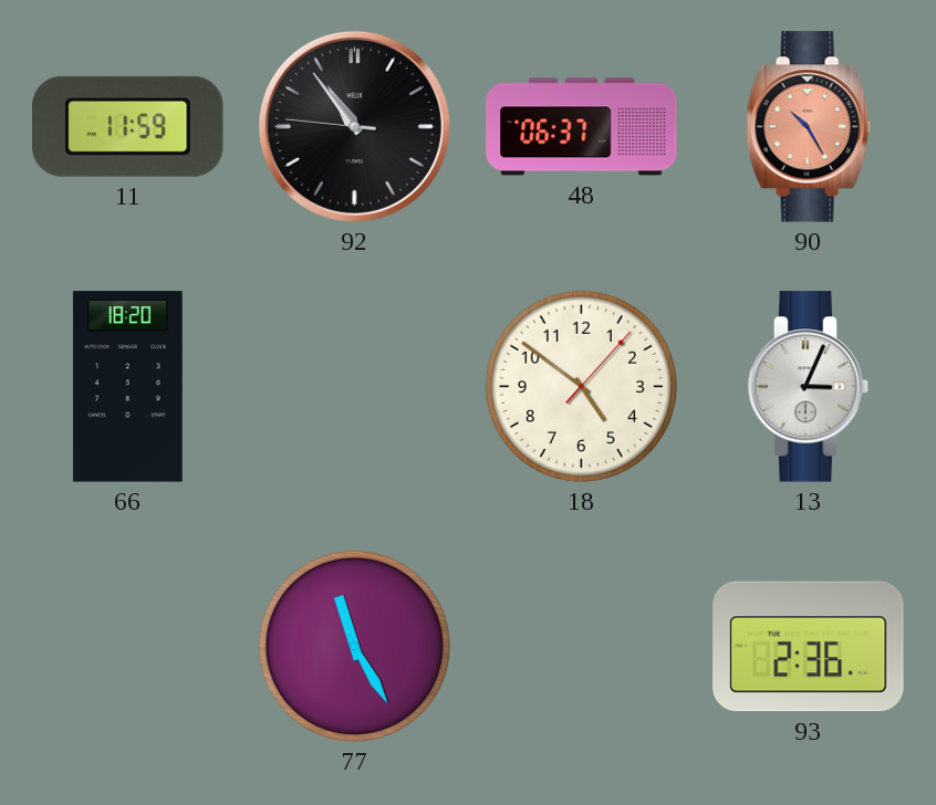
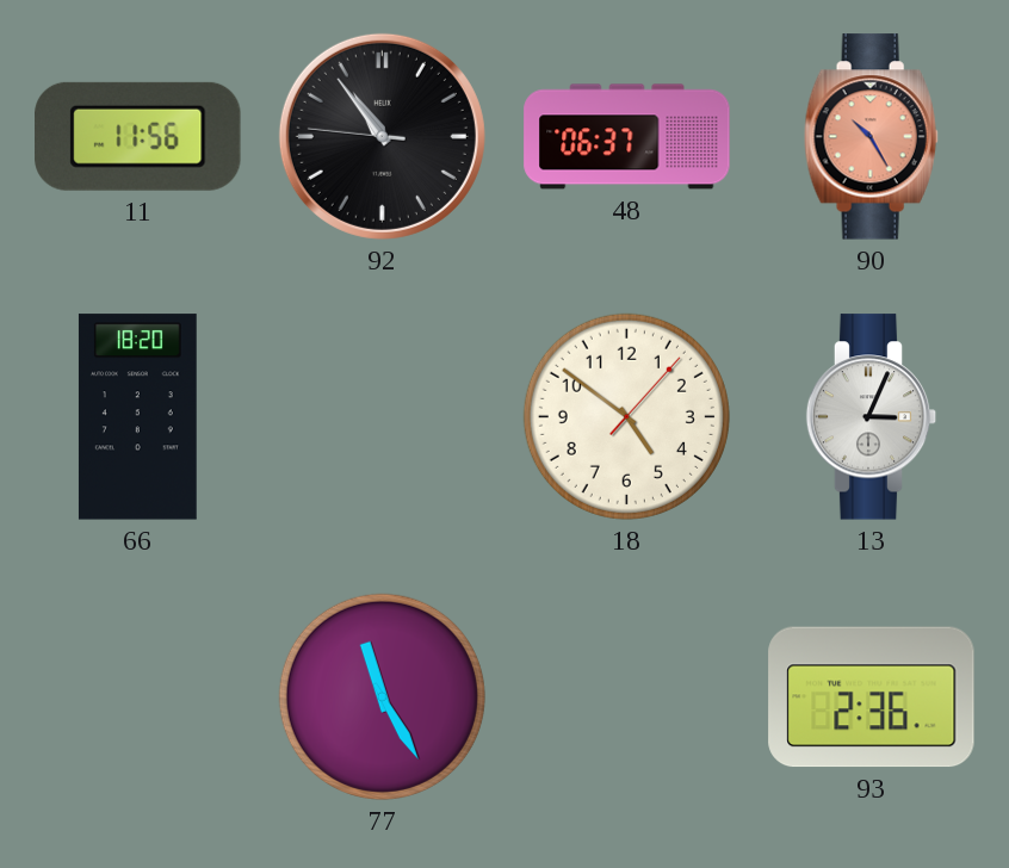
11: 11:59 -> 11:56
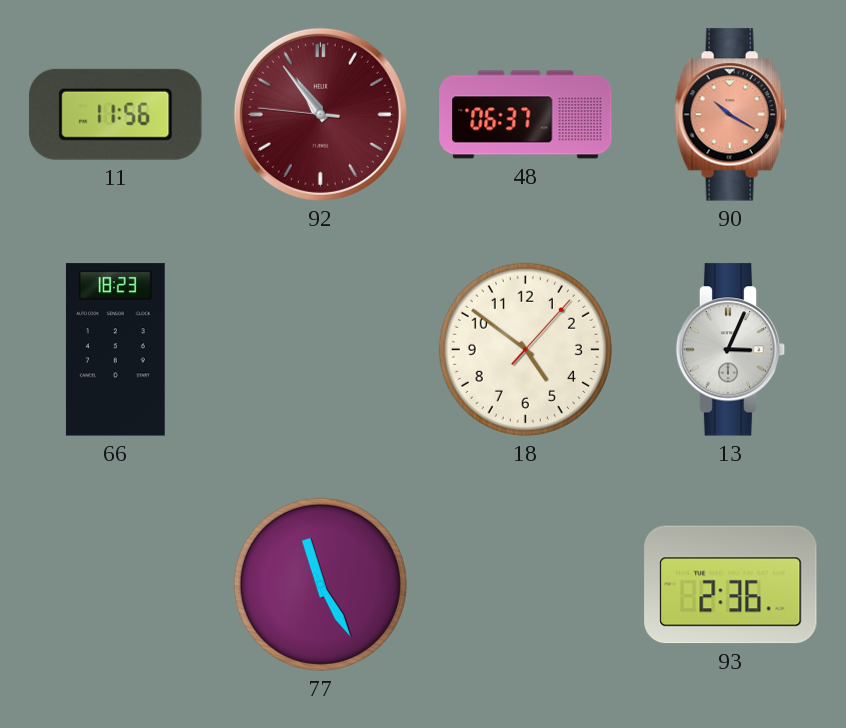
92 dial: black -> burgundy
90: 10:25 -> 10:20
66: 18:20 -> 18:23
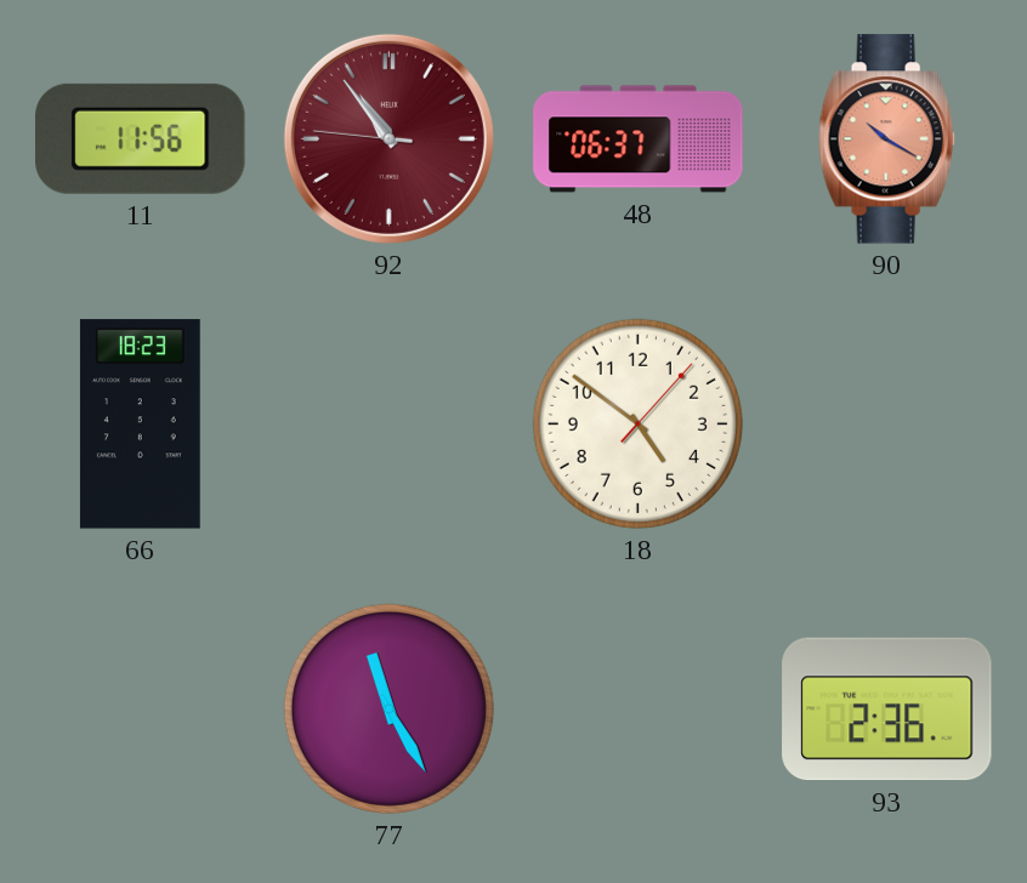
13: 3:04 -> none
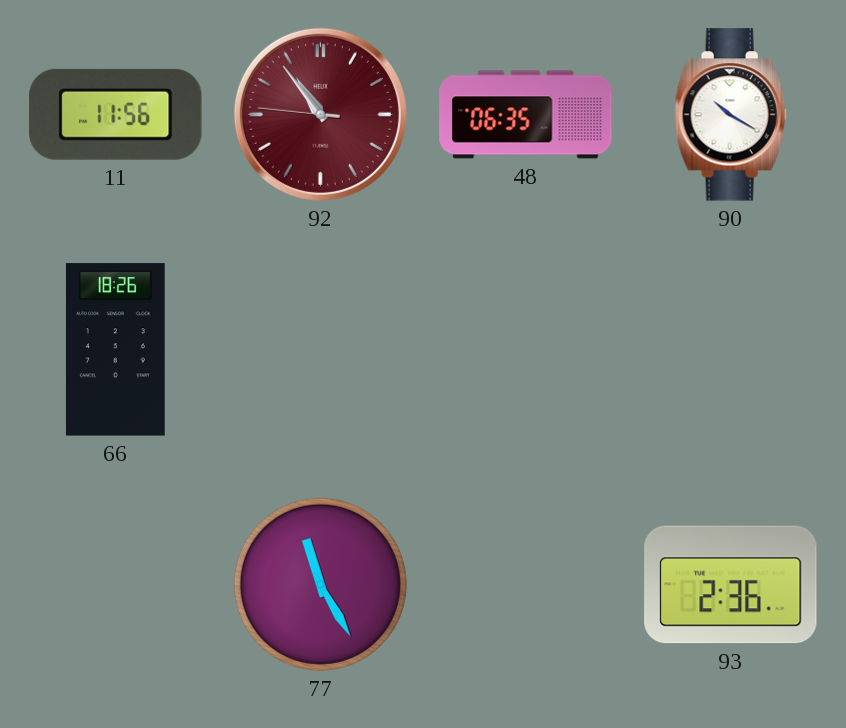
48: 06:37 -> 06:35
90 dial: salmon -> white
66: 18:23 -> 18:26
18: 4:51 -> none
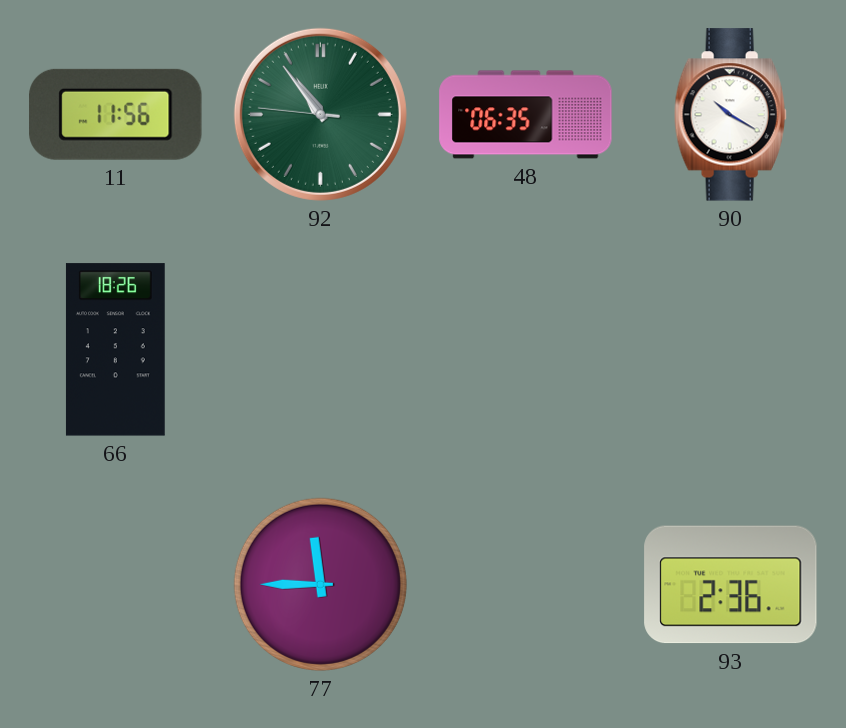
92 dial: burgundy -> green
77: 11:25 -> 11:45
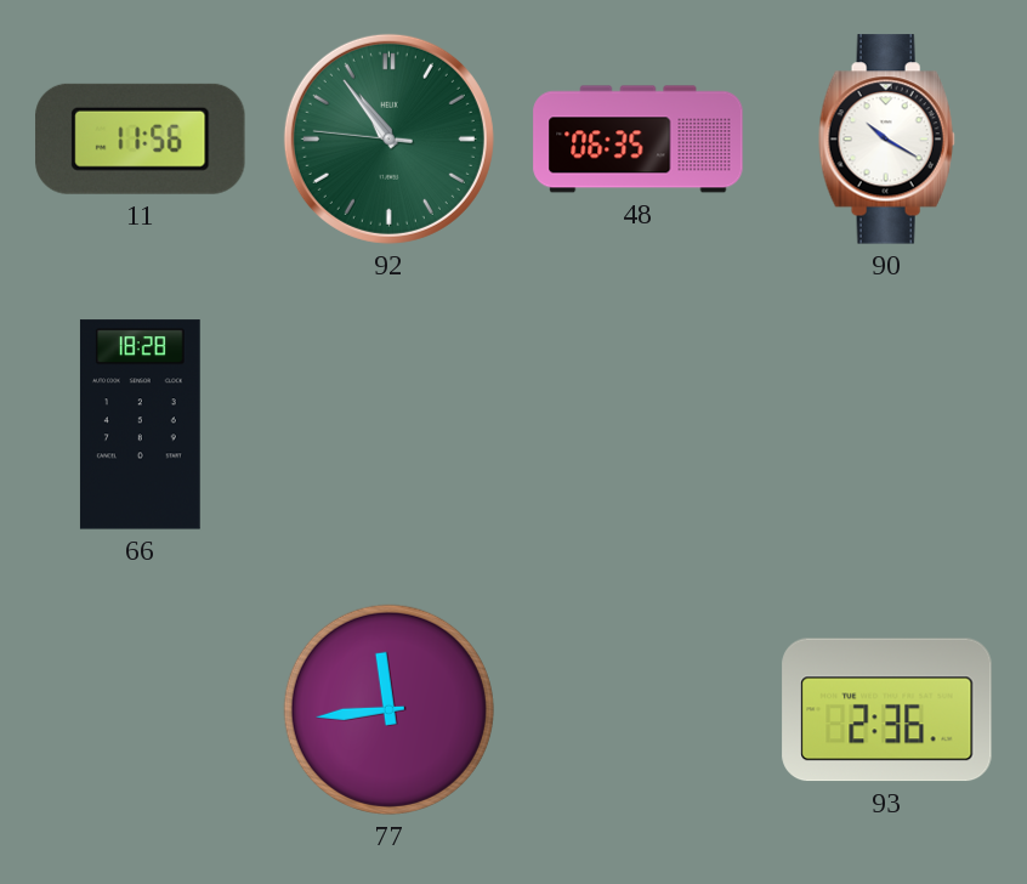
66: 18:26 -> 18:28
77: 11:45 -> 11:44
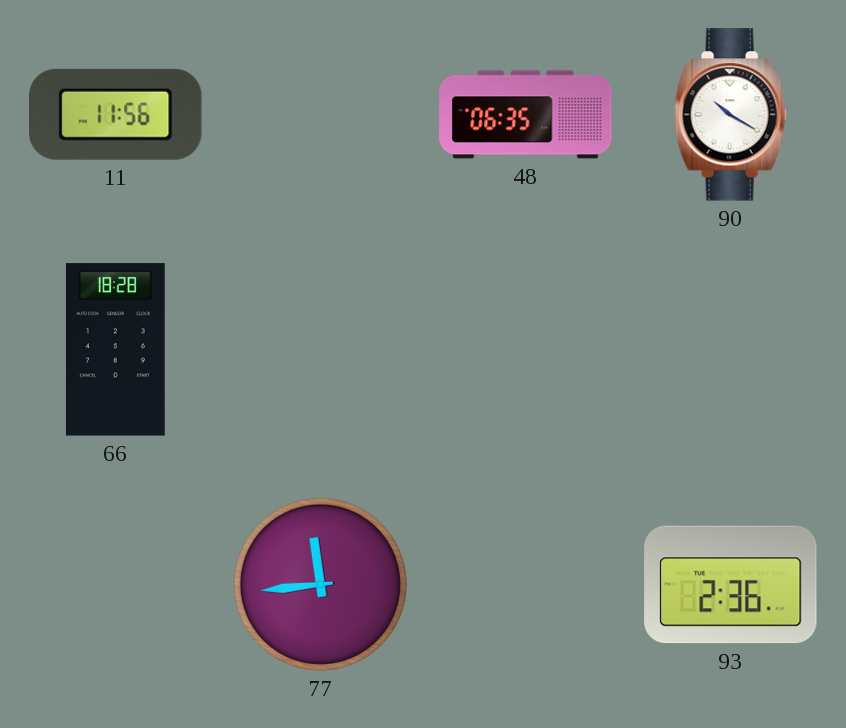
92: 10:53 -> none
